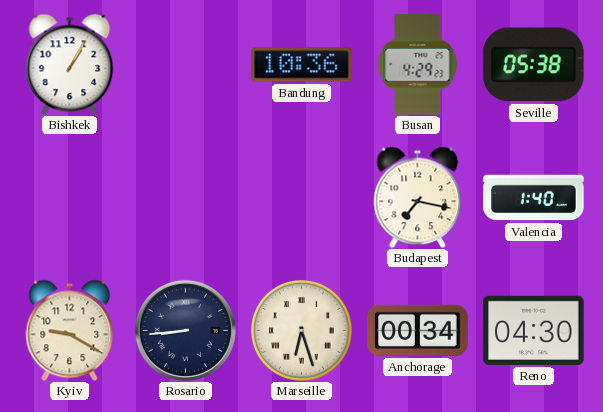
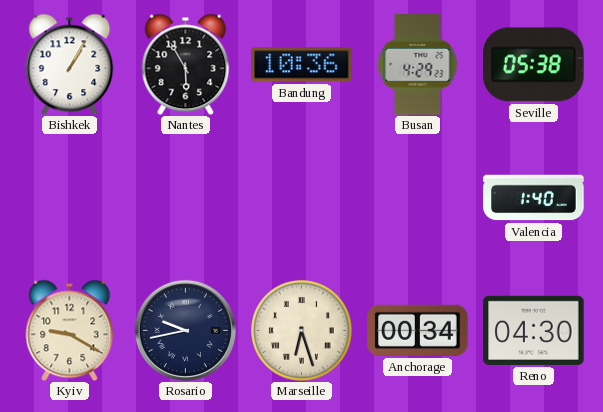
Nantes: none -> 5:55
Budapest: 7:17 -> none
Rosario: 8:44 -> 9:43
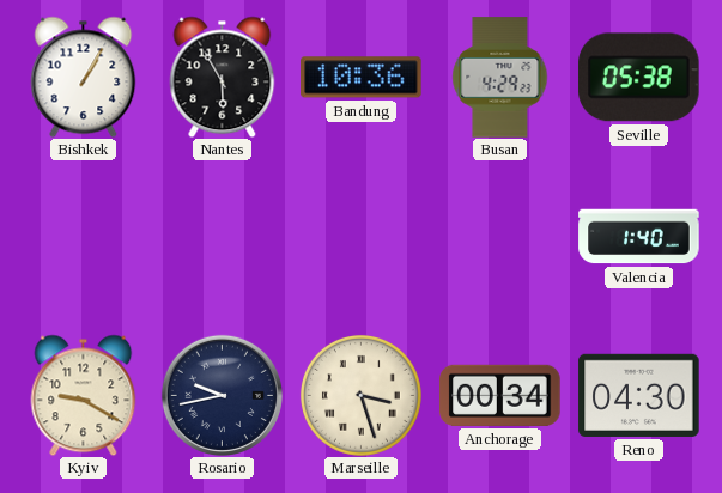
Marseille: 6:27 -> 3:27
